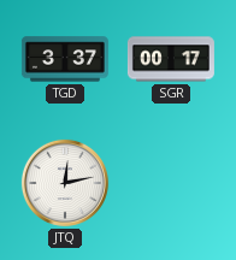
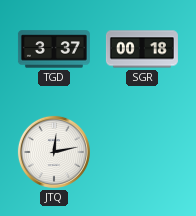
SGR: 00:17 -> 00:18
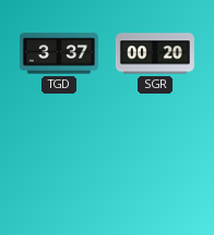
SGR: 00:18 -> 00:20
JTQ: 12:13 -> none
